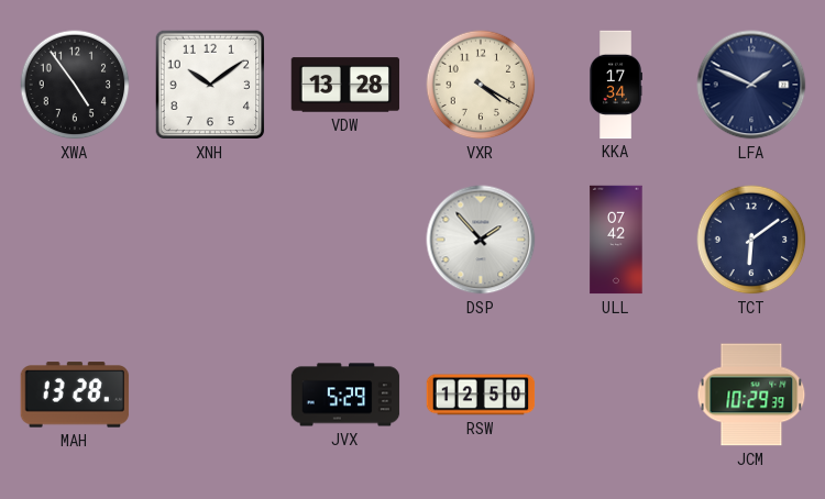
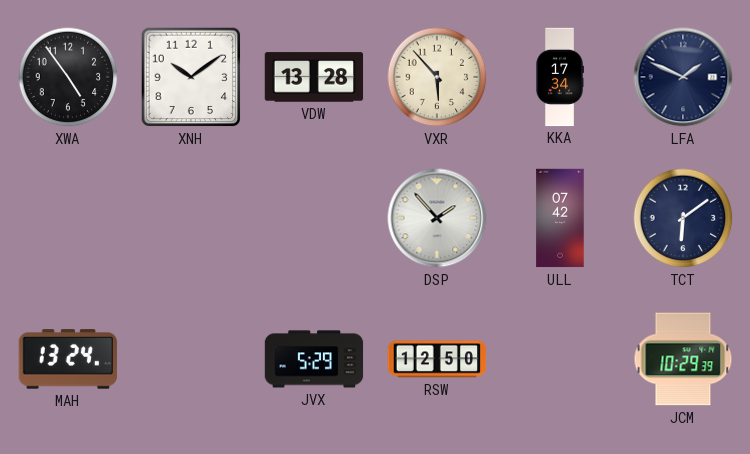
VXR: 4:20 -> 5:53
MAH: 13:28 -> 13:24
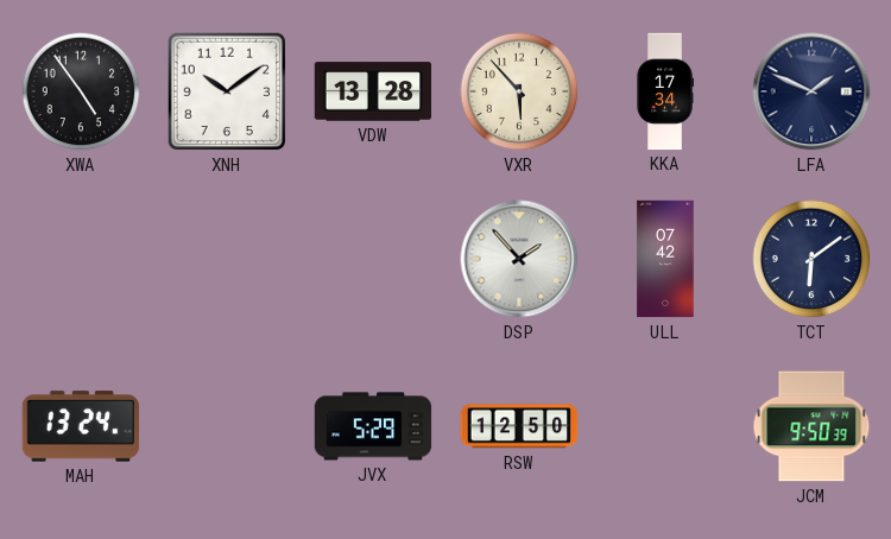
JCM: 10:29 -> 9:50
